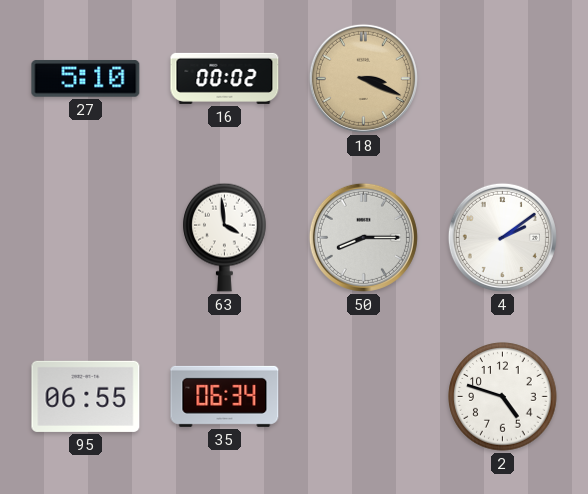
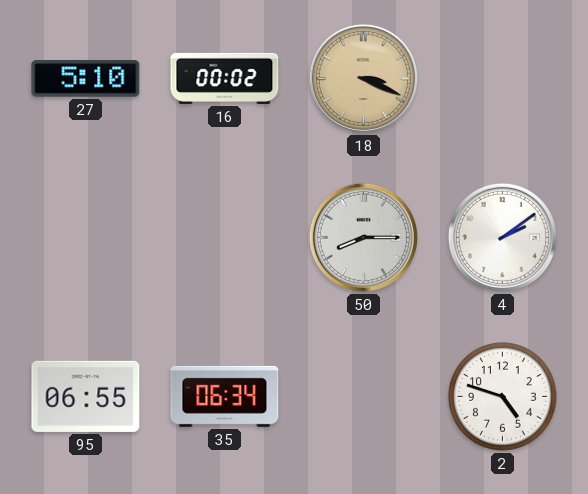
63: 3:59 -> none
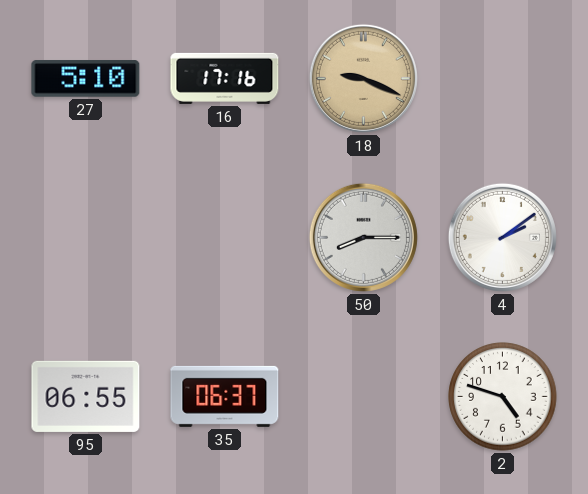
16: 00:02 -> 17:16
18: 3:19 -> 9:19
35: 06:34 -> 06:37
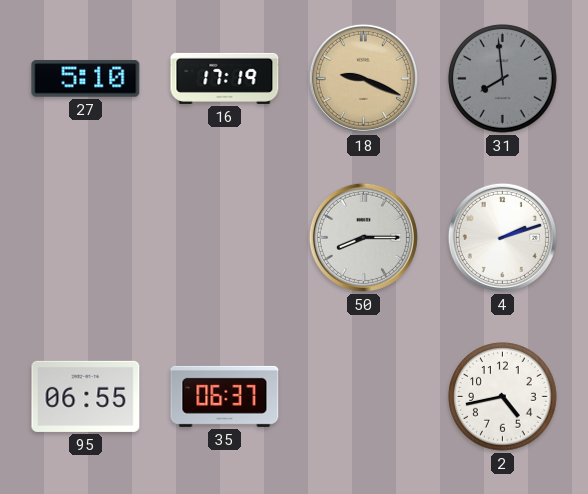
16: 17:16 -> 17:19
31: none -> 7:59
4: 2:09 -> 2:12
2: 4:48 -> 4:43
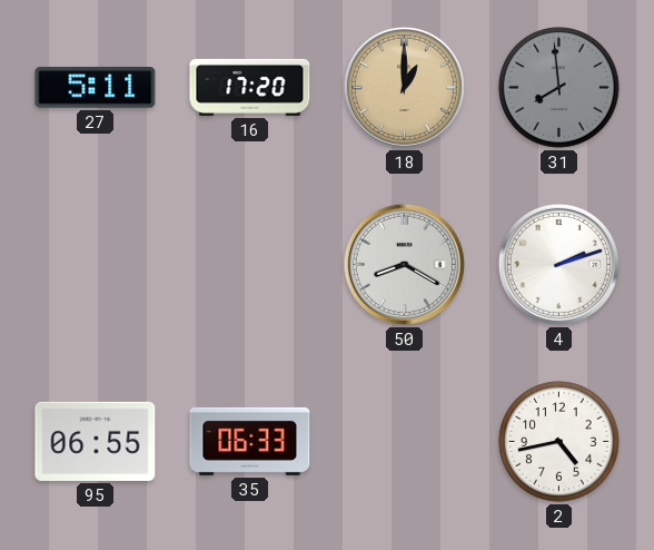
27: 5:10 -> 5:11
16: 17:19 -> 17:20
18: 9:19 -> 1:00
50: 8:15 -> 8:20
35: 06:37 -> 06:33
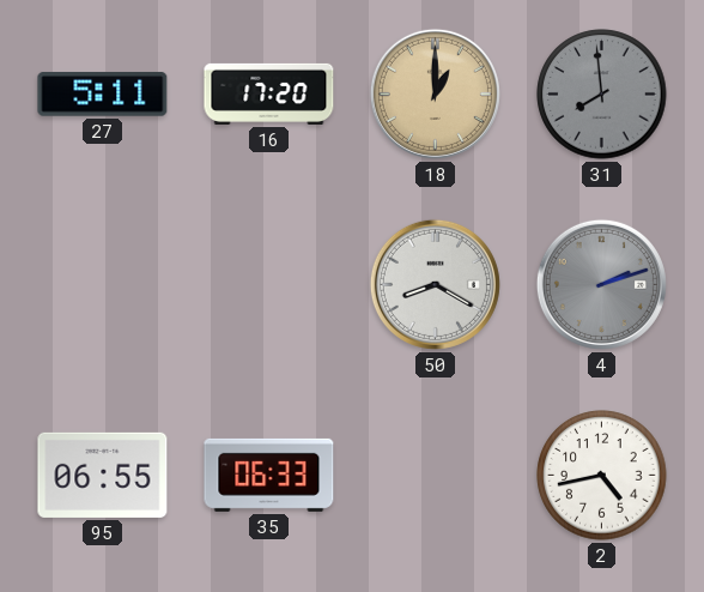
4 dial: white -> grey
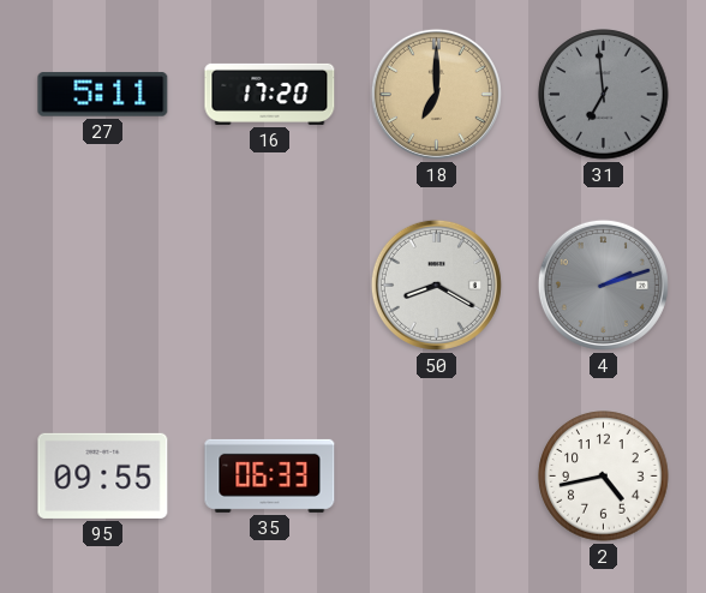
18: 1:00 -> 7:00
31: 7:59 -> 6:59
95: 06:55 -> 09:55
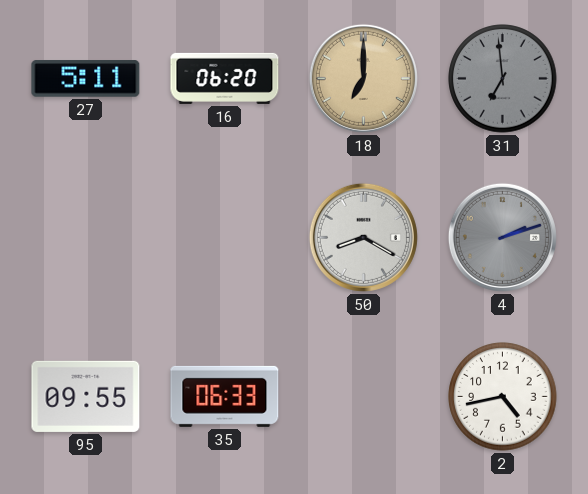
16: 17:20 -> 06:20
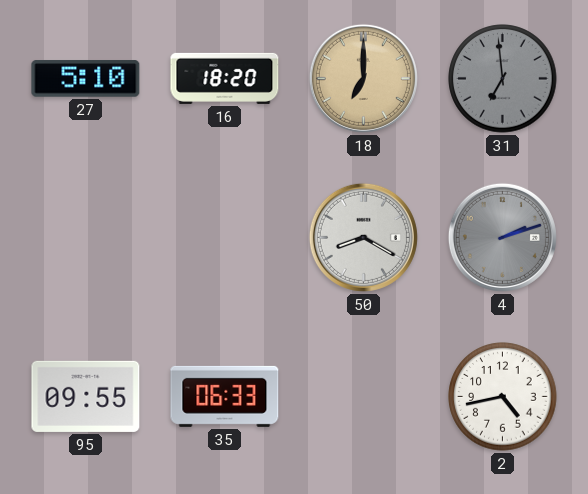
27: 5:11 -> 5:10
16: 06:20 -> 18:20
